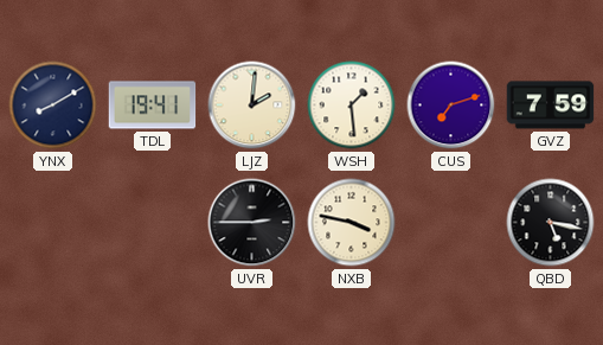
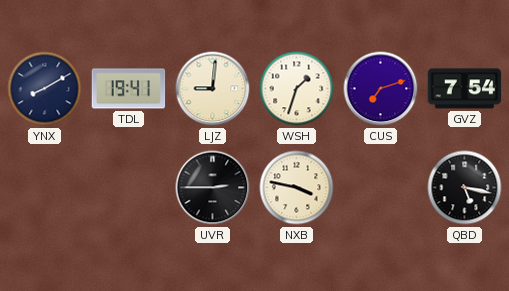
LJZ: 2:01 -> 9:01
WSH: 1:29 -> 1:33
GVZ: 7:59 -> 7:54
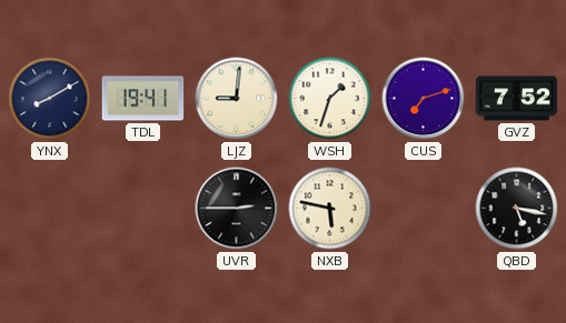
GVZ: 7:54 -> 7:52
NXB: 3:47 -> 5:47
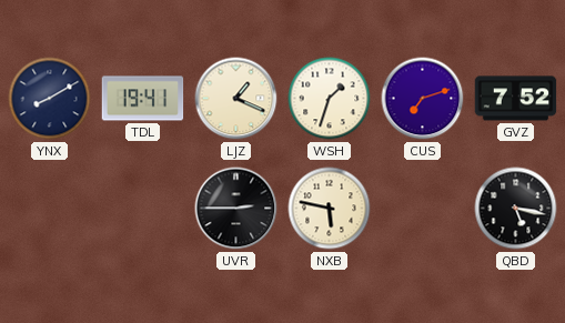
LJZ: 9:01 -> 1:19
